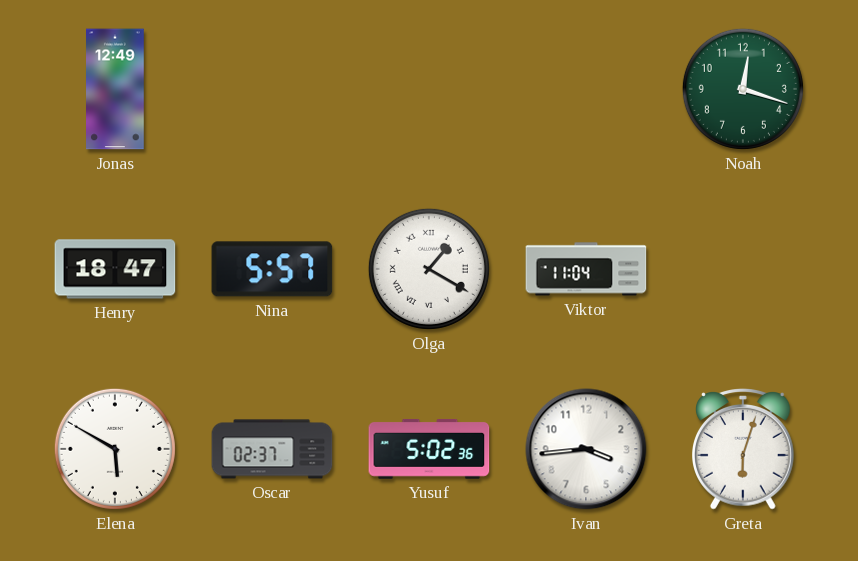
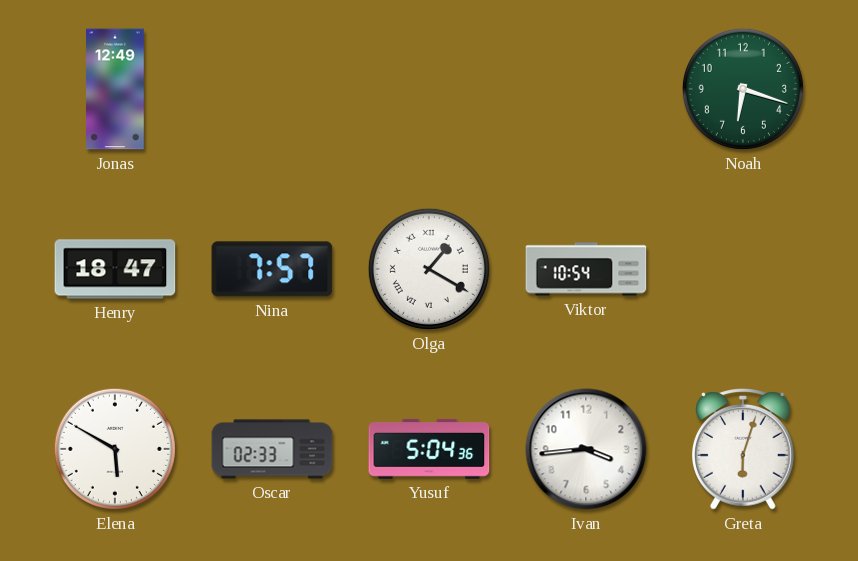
Noah: 12:18 -> 6:18
Nina: 5:57 -> 7:57
Viktor: 11:04 -> 10:54
Oscar: 02:37 -> 02:33
Yusuf: 5:02 -> 5:04
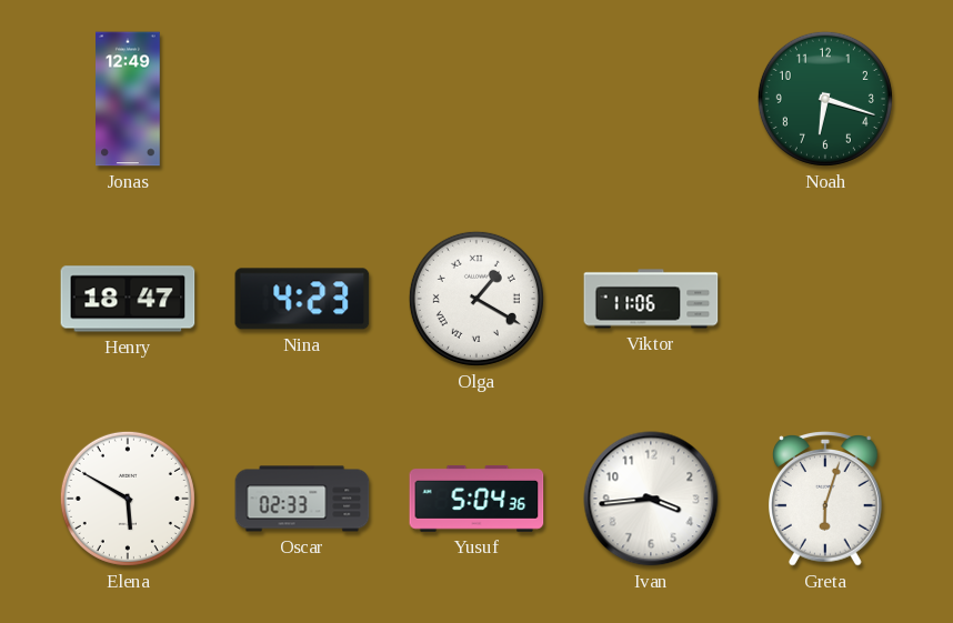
Nina: 7:57 -> 4:23
Viktor: 10:54 -> 11:06
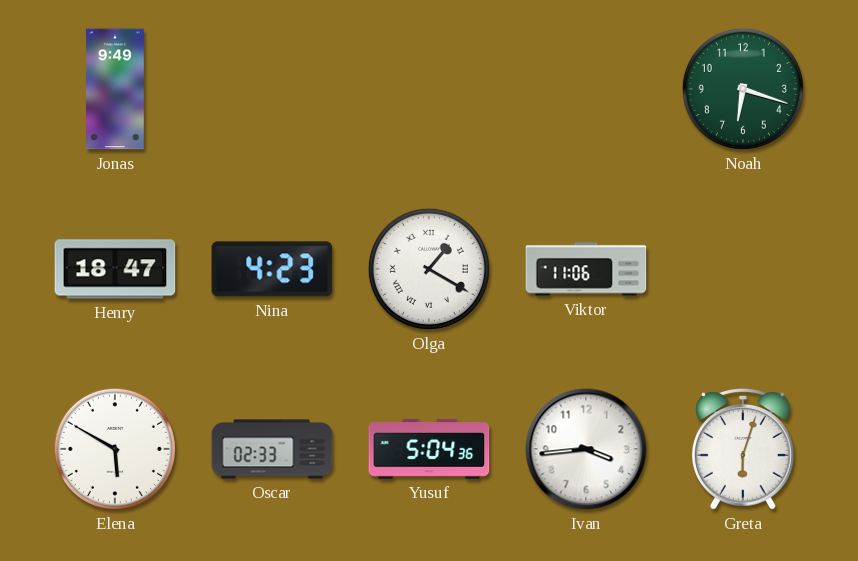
Jonas: 12:49 -> 9:49
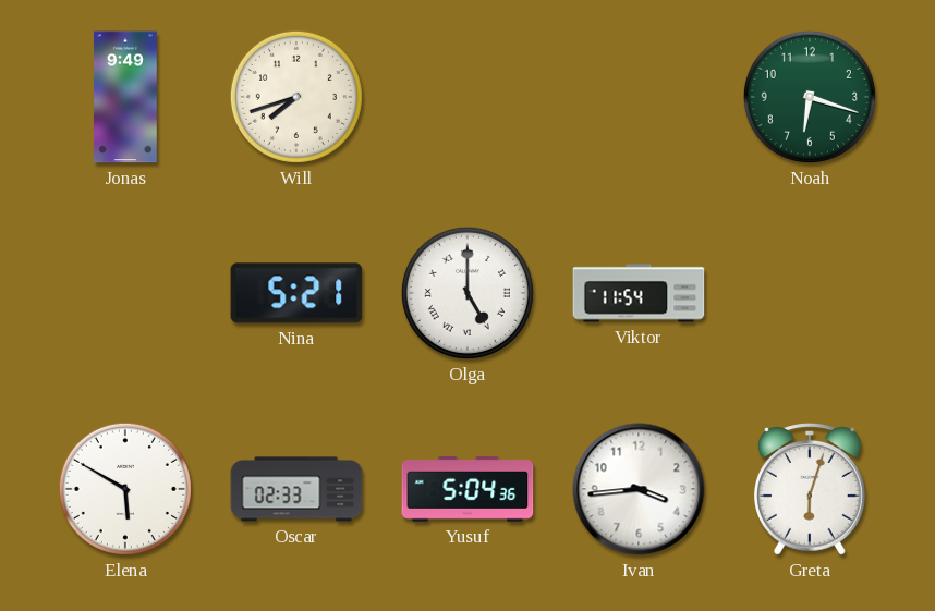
Will: none -> 7:42
Henry: 18:47 -> none
Nina: 4:23 -> 5:21
Olga: 1:20 -> 5:00
Viktor: 11:06 -> 11:54
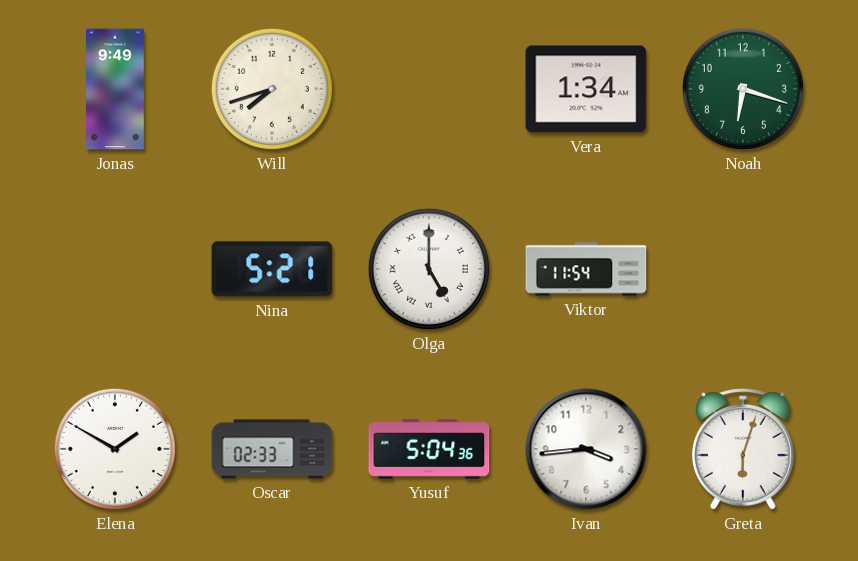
Vera: none -> 1:34
Elena: 5:50 -> 1:50
